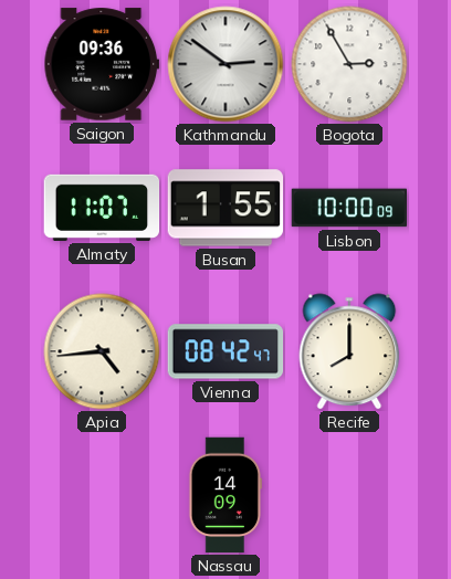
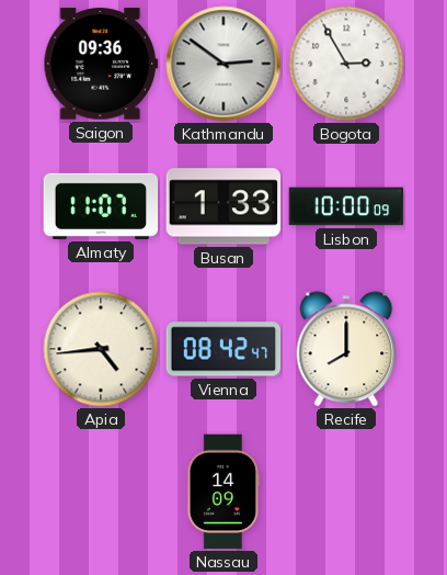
Busan: 1:55 -> 1:33
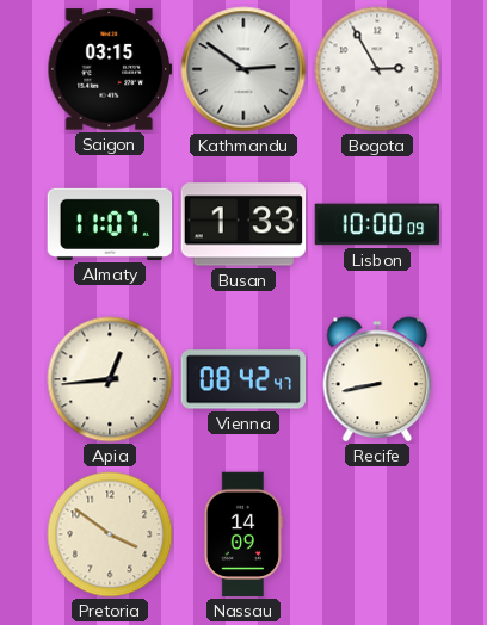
Saigon: 09:36 -> 03:15
Apia: 4:44 -> 12:44
Recife: 8:00 -> 8:43
Pretoria: none -> 3:51
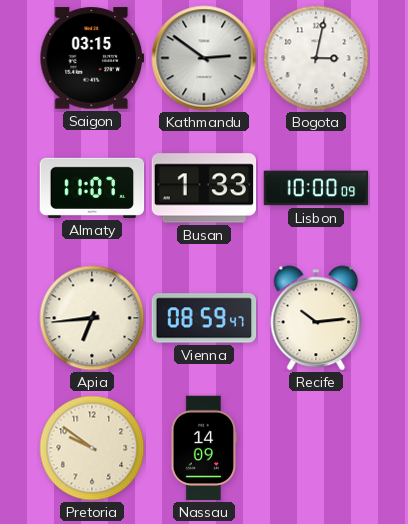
Bogota: 2:55 -> 3:02
Apia: 12:44 -> 6:44
Vienna: 08:42 -> 08:59
Recife: 8:43 -> 10:14
Pretoria: 3:51 -> 9:51
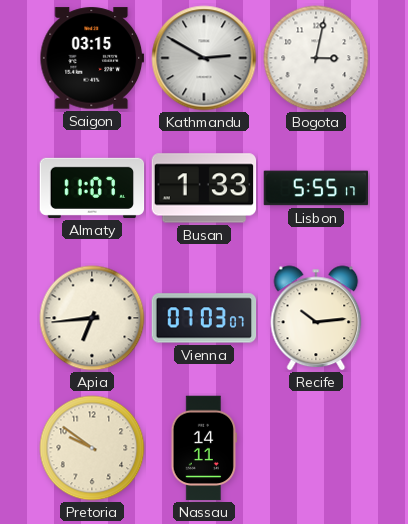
Kathmandu: 2:51 -> 2:50
Lisbon: 10:00 -> 5:55
Vienna: 08:59 -> 07:03
Nassau: 14:09 -> 14:11
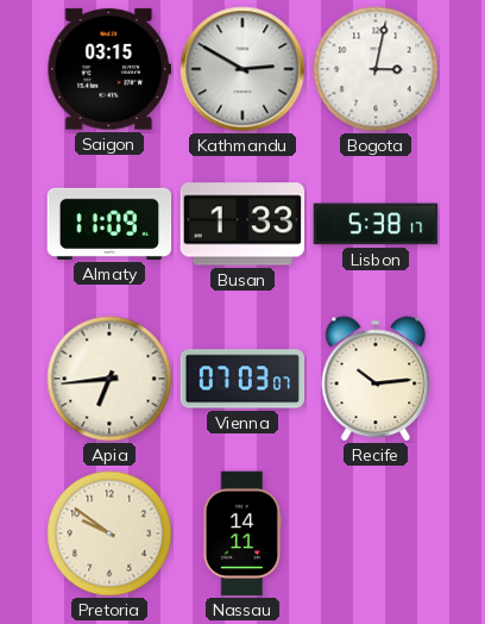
Almaty: 11:07 -> 11:09
Lisbon: 5:55 -> 5:38
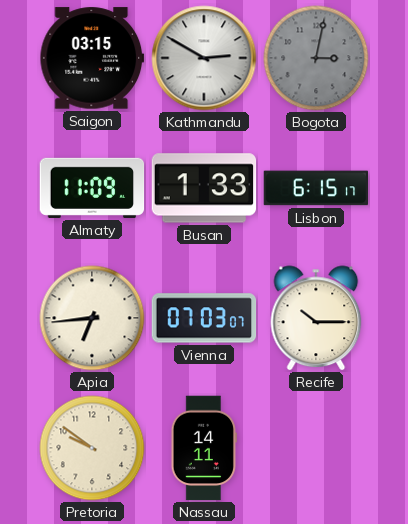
Bogota dial: white -> grey
Lisbon: 5:38 -> 6:15
Recife: 10:14 -> 10:15
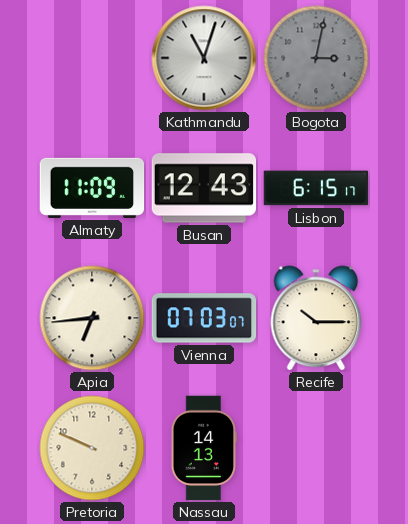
Saigon: 03:15 -> none
Kathmandu: 2:50 -> 11:03
Busan: 1:33 -> 12:43
Pretoria: 9:51 -> 9:49
Nassau: 14:11 -> 14:13
